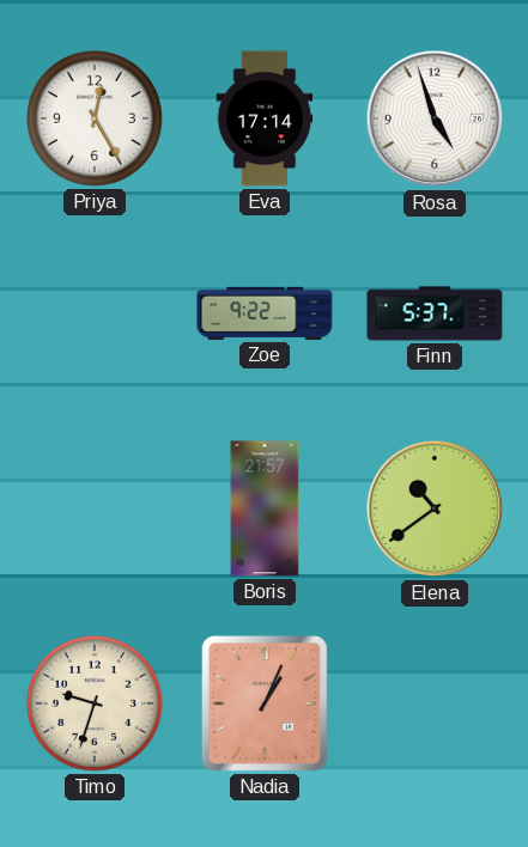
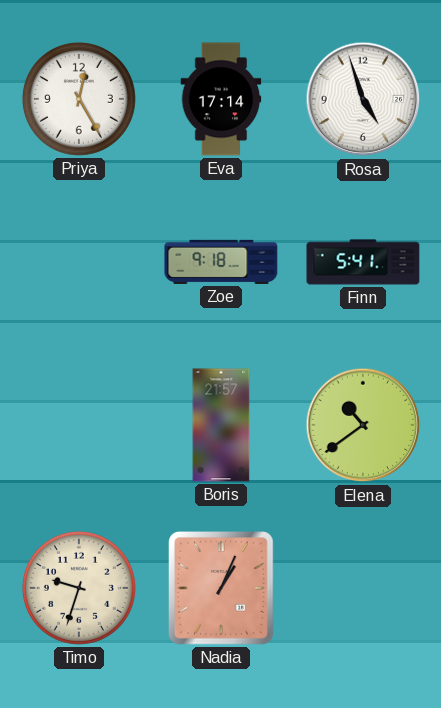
Zoe: 9:22 -> 9:18
Finn: 5:37 -> 5:41
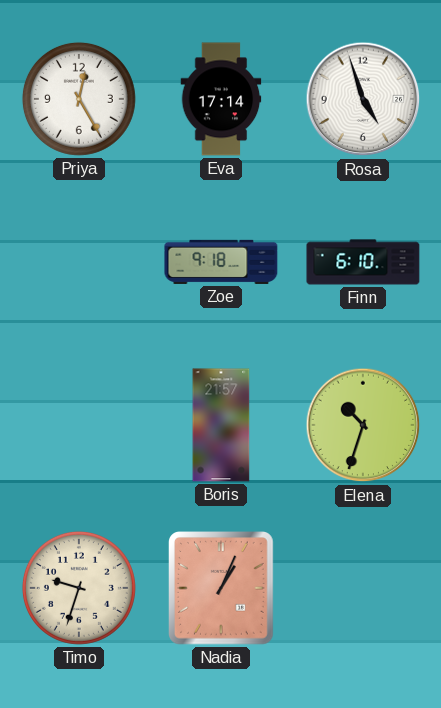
Finn: 5:41 -> 6:10
Elena: 10:39 -> 10:33
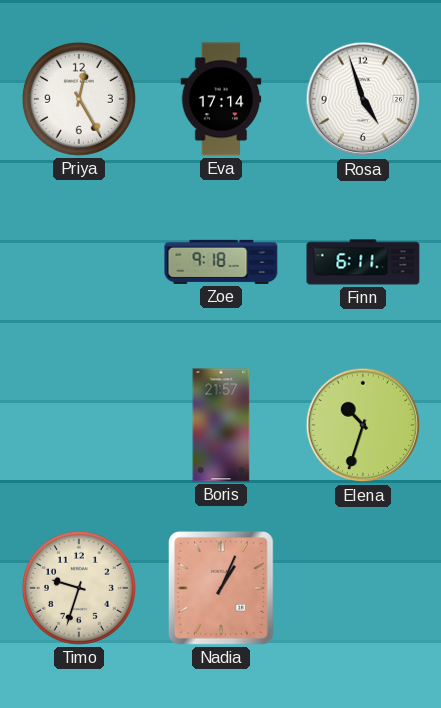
Finn: 6:10 -> 6:11
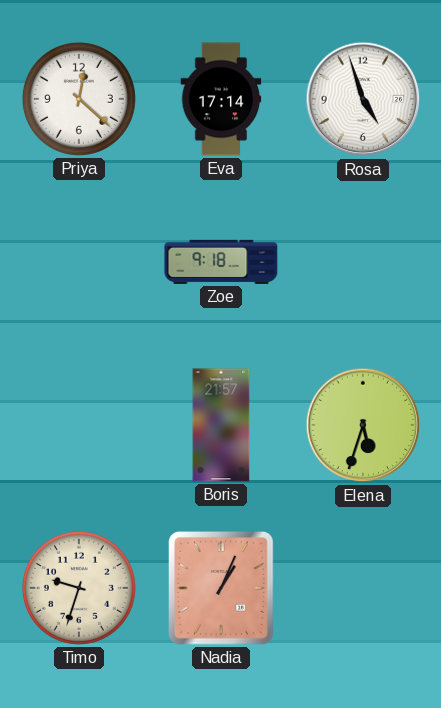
Priya: 12:25 -> 12:22
Finn: 6:11 -> none
Elena: 10:33 -> 5:33
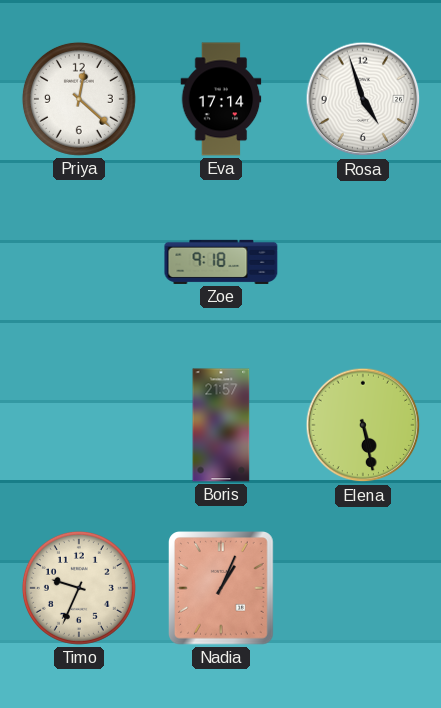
Elena: 5:33 -> 5:28
Timo: 9:33 -> 9:34
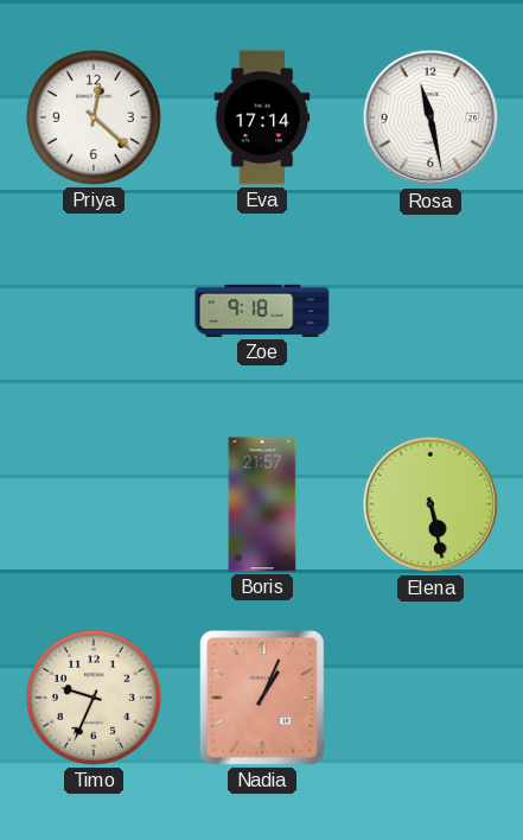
Rosa: 4:57 -> 11:28
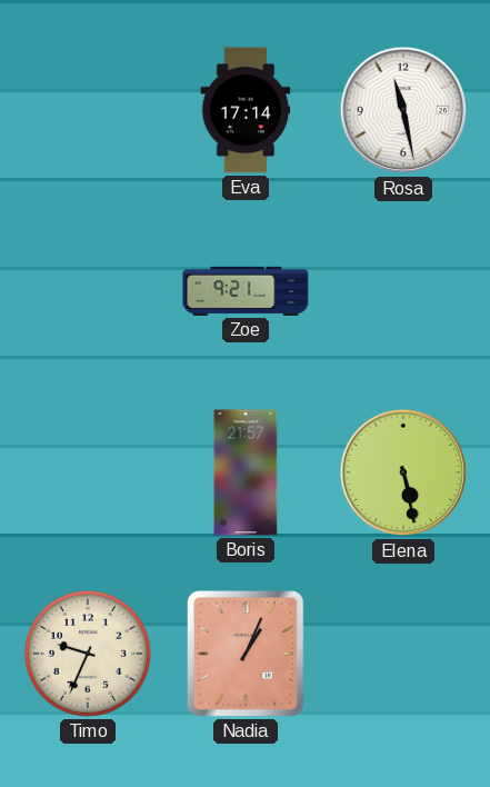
Priya: 12:22 -> none
Zoe: 9:18 -> 9:21
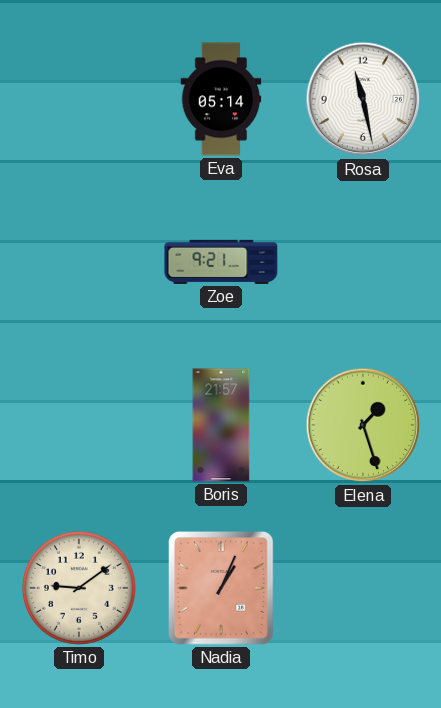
Eva: 17:14 -> 05:14
Elena: 5:28 -> 1:27
Timo: 9:34 -> 9:09
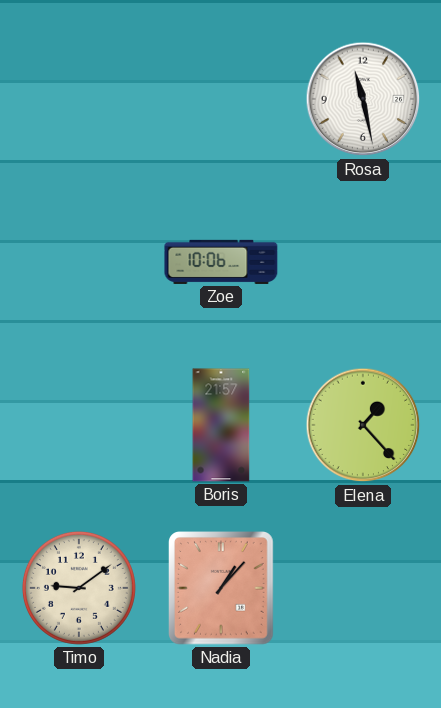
Eva: 05:14 -> none
Zoe: 9:21 -> 10:06
Elena: 1:27 -> 1:23
Nadia: 1:04 -> 1:07
